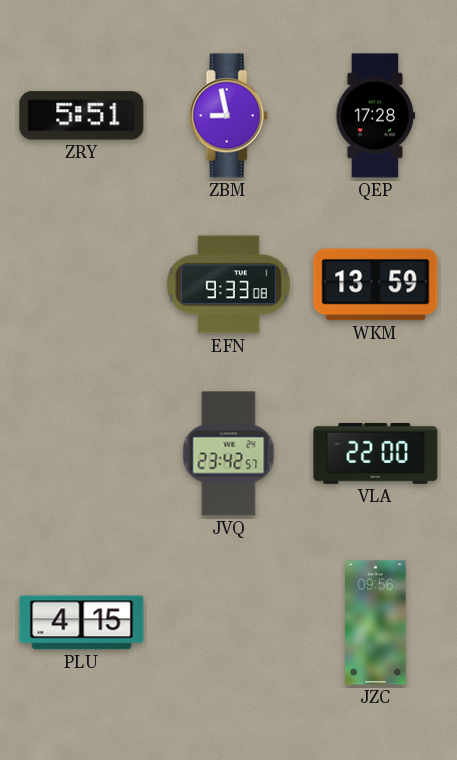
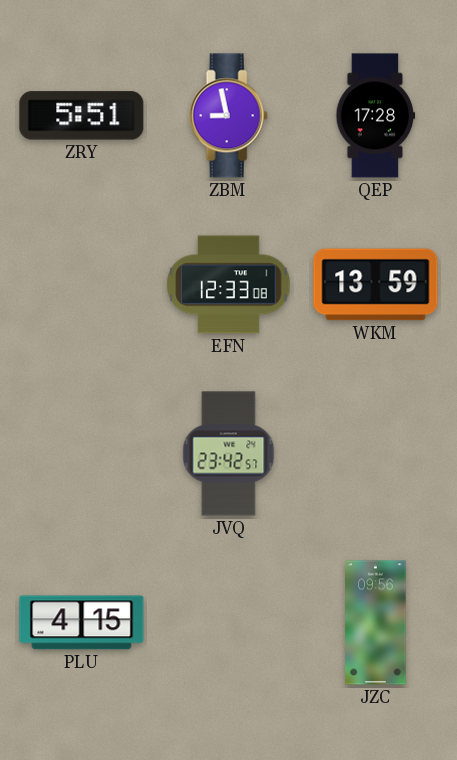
EFN: 9:33 -> 12:33
VLA: 22:00 -> none
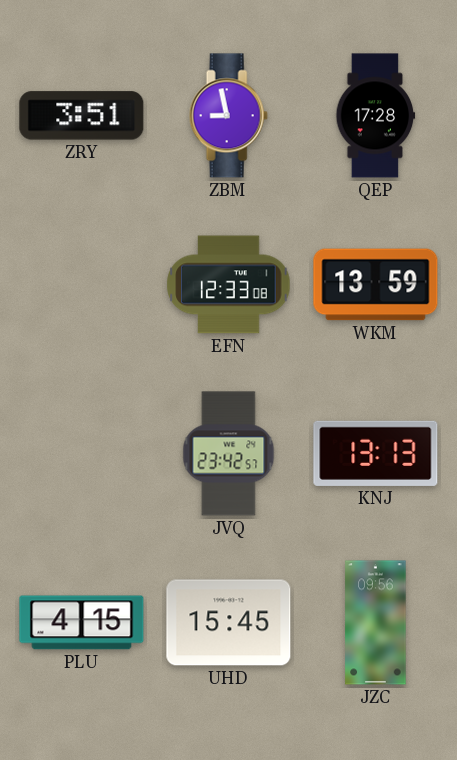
ZRY: 5:51 -> 3:51
KNJ: none -> 13:13
UHD: none -> 15:45
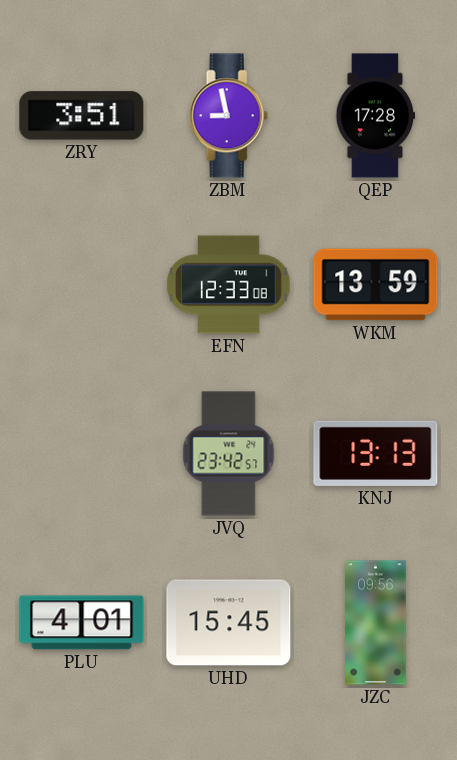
PLU: 4:15 -> 4:01
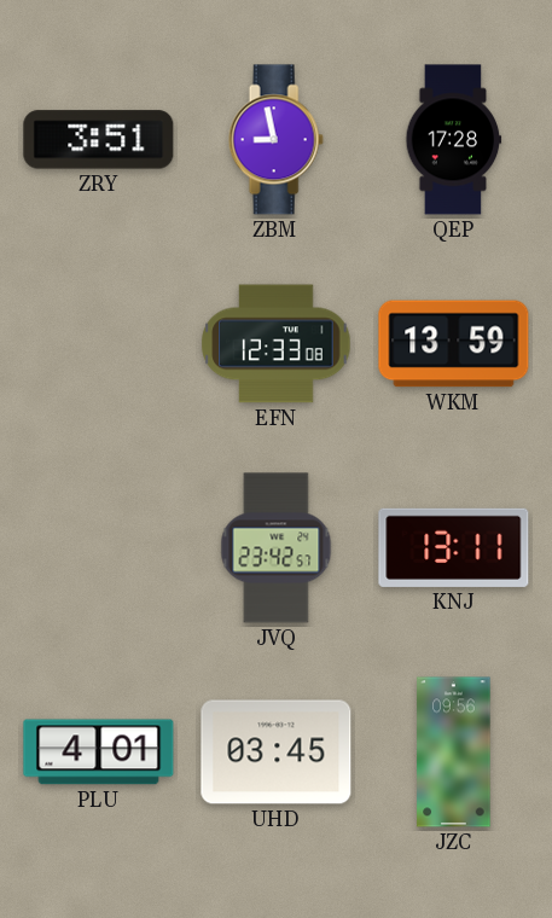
KNJ: 13:13 -> 13:11
UHD: 15:45 -> 03:45
